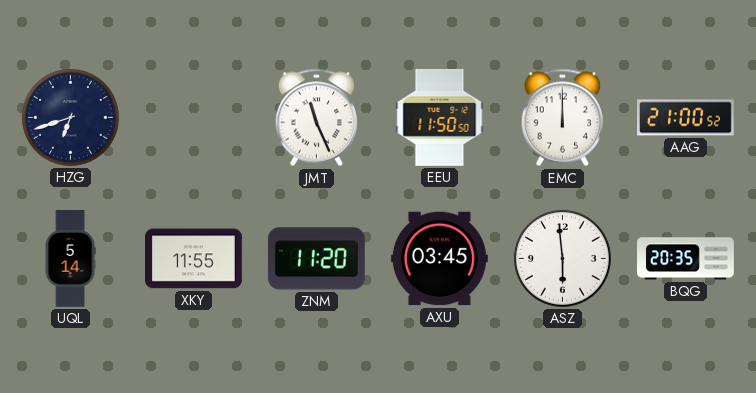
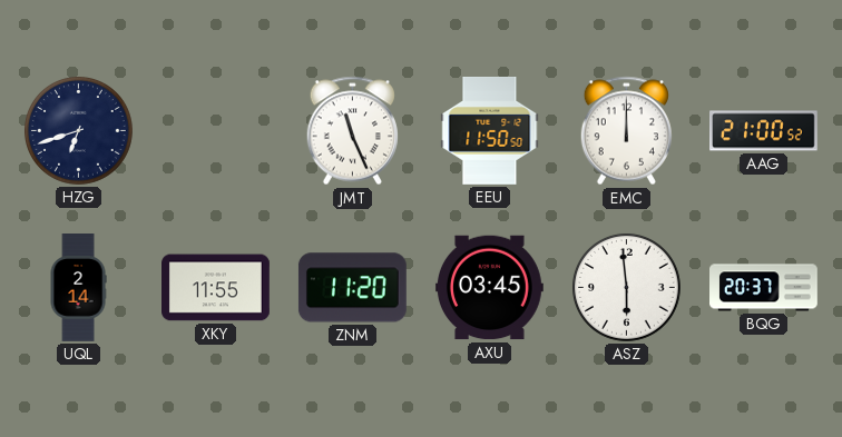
UQL: 5:14 -> 2:14
BQG: 20:35 -> 20:37
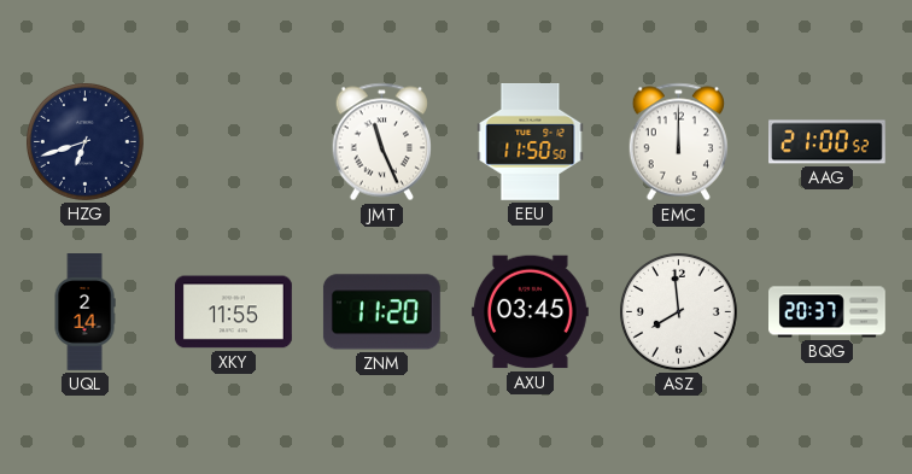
ASZ: 5:59 -> 7:59
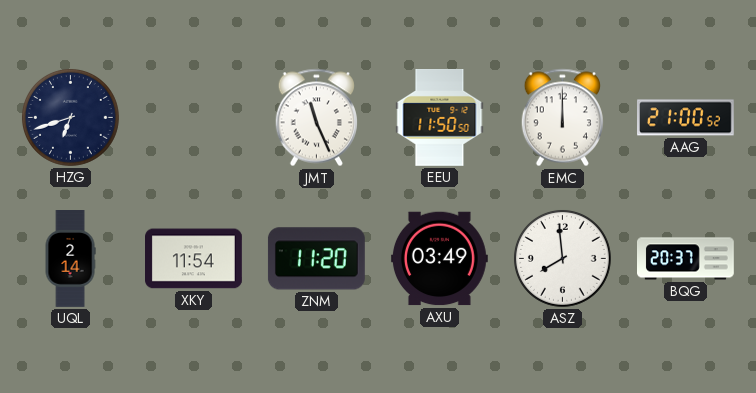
XKY: 11:55 -> 11:54
AXU: 03:45 -> 03:49
